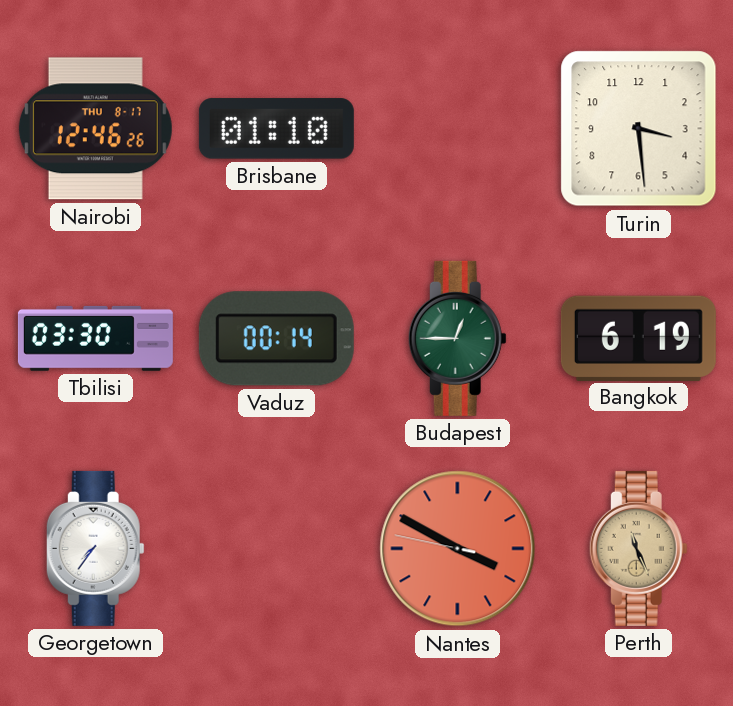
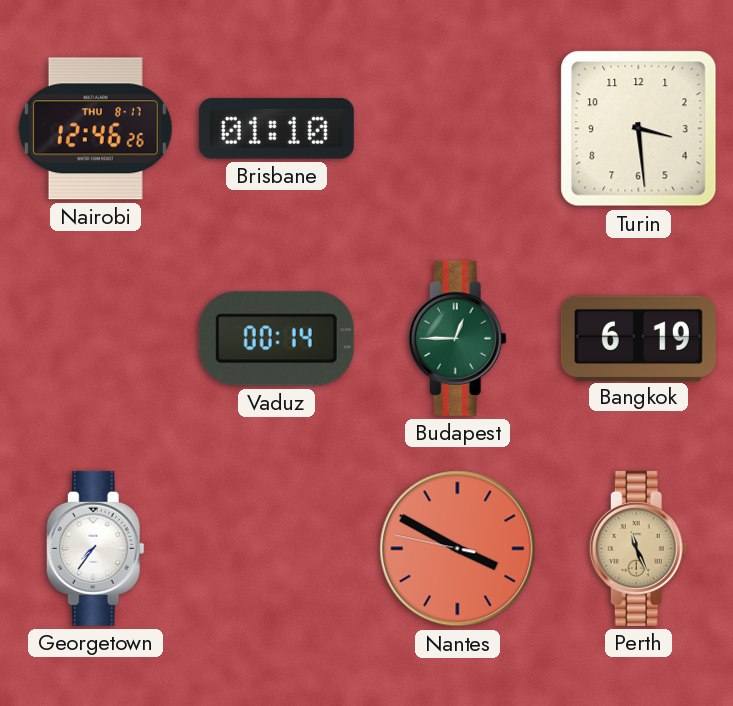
Tbilisi: 03:30 -> none
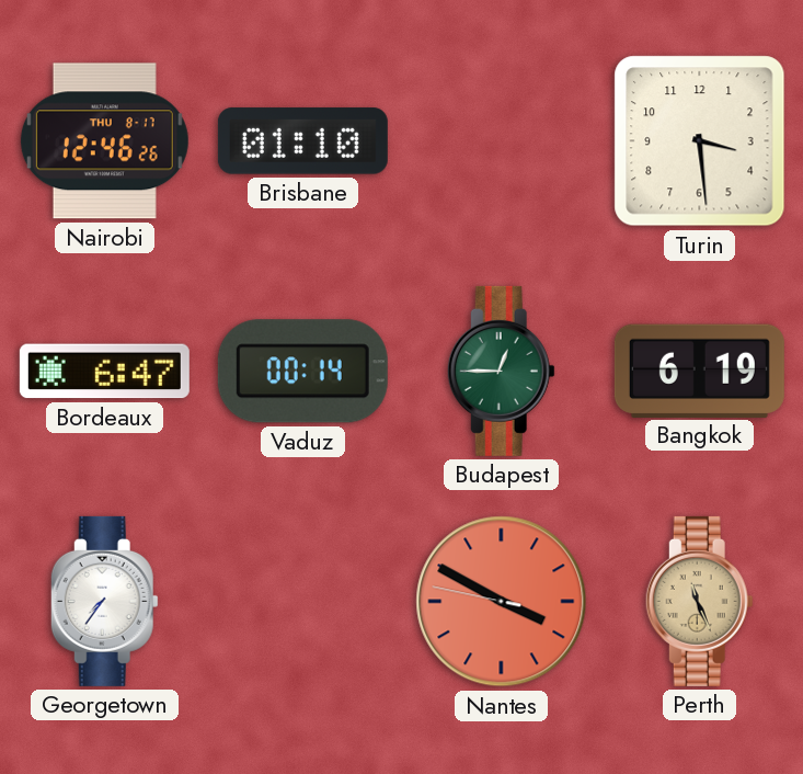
Bordeaux: none -> 6:47
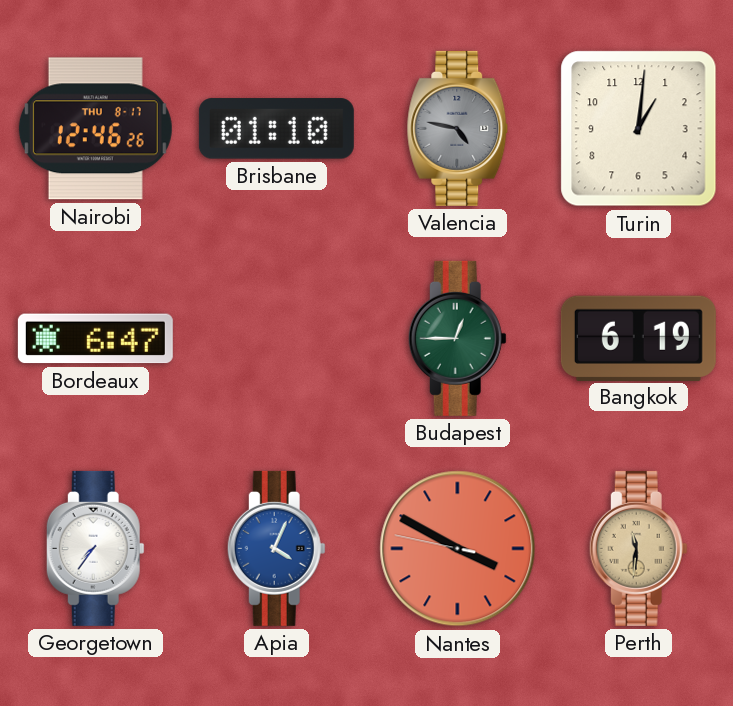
Valencia: none -> 4:47
Turin: 3:29 -> 1:01
Vaduz: 00:14 -> none
Apia: none -> 4:04
Perth: 11:26 -> 11:31
